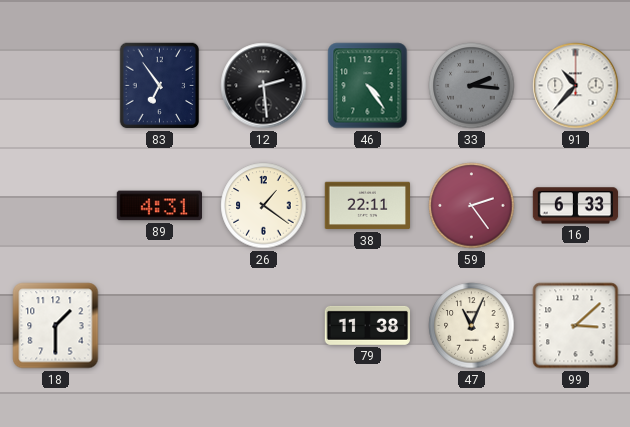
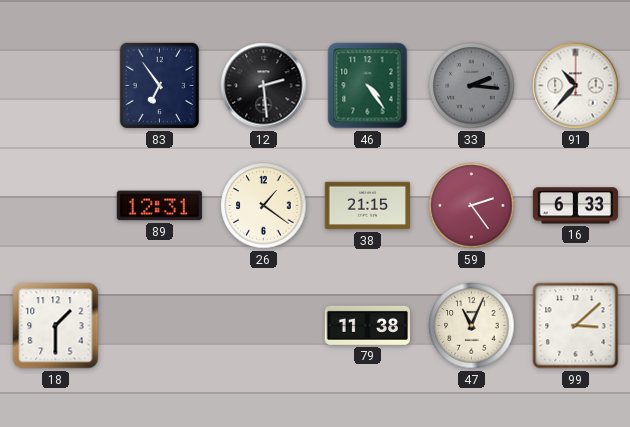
89: 4:31 -> 12:31
38: 22:11 -> 21:15
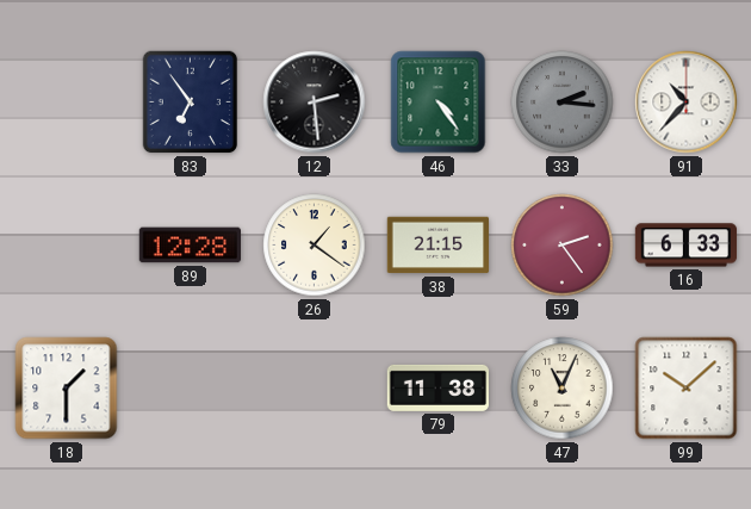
89: 12:31 -> 12:28
99: 3:08 -> 10:08
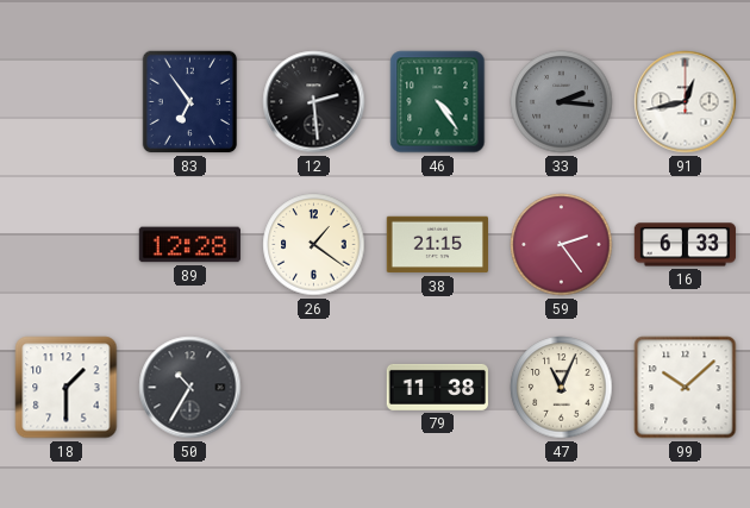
91: 10:37 -> 12:43
50: none -> 10:35
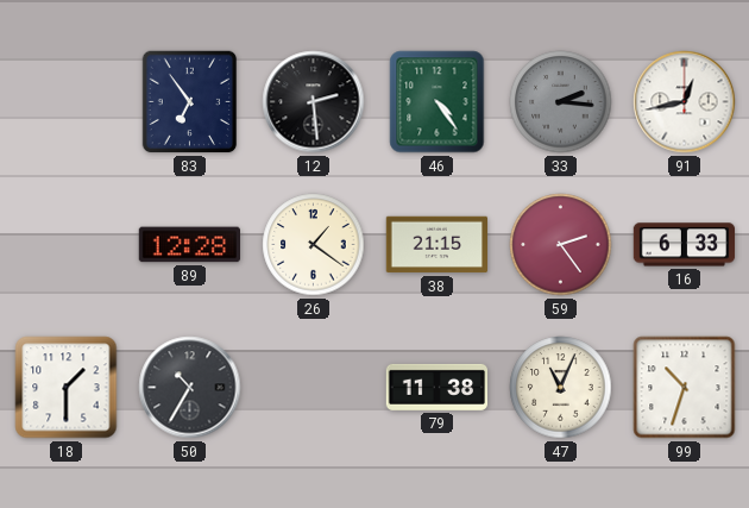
99: 10:08 -> 10:33
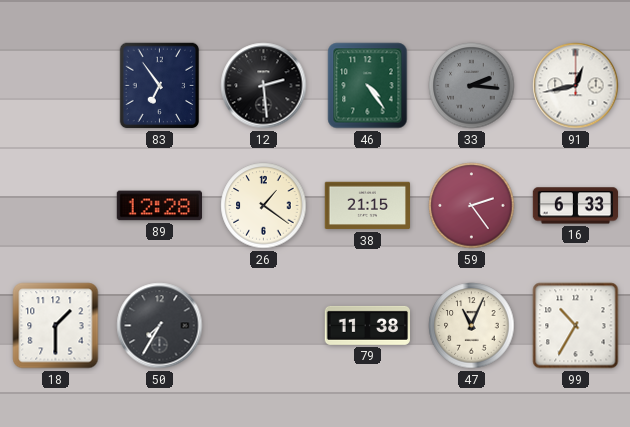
50: 10:35 -> 7:35
99: 10:33 -> 10:35
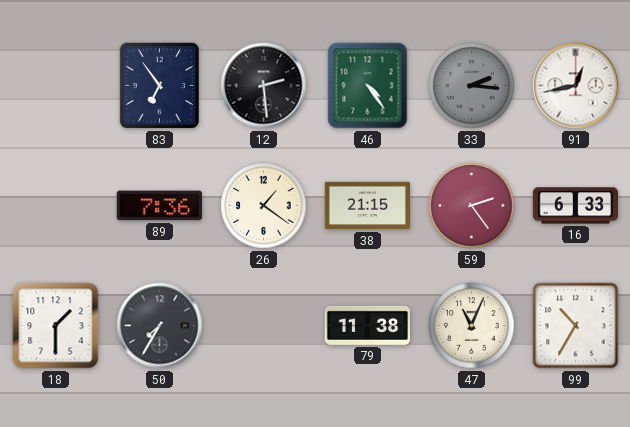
89: 12:28 -> 7:36
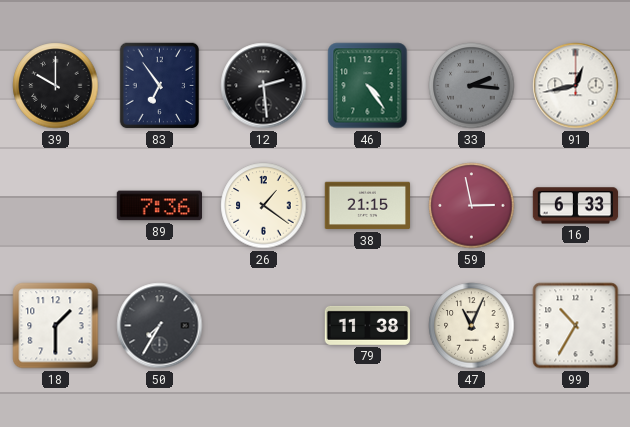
39: none -> 10:00
59: 2:24 -> 2:58
